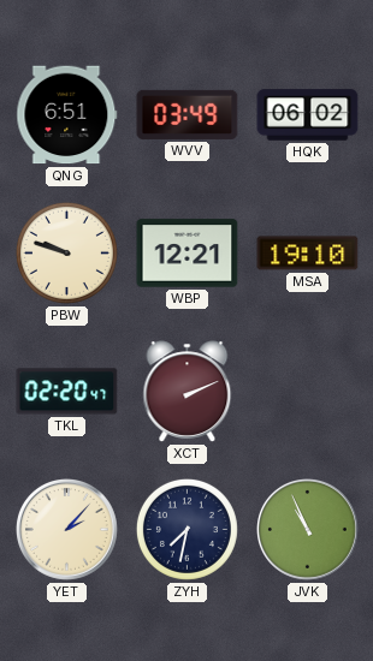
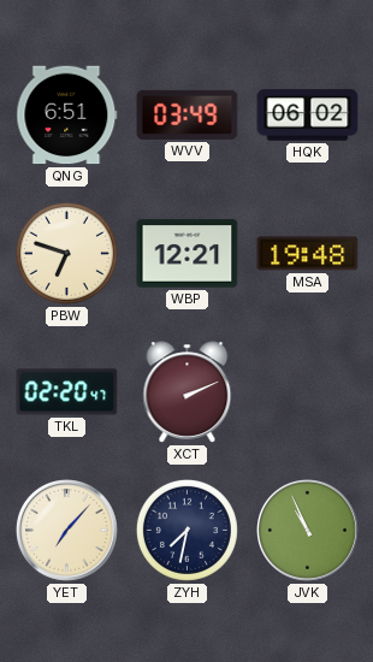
PBW: 9:48 -> 6:48
MSA: 19:10 -> 19:48
YET: 2:07 -> 7:07
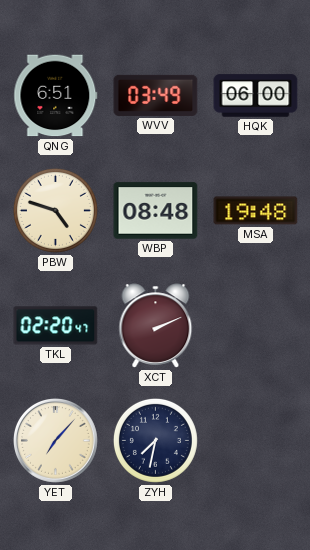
HQK: 06:02 -> 06:00
PBW: 6:48 -> 4:48
WBP: 12:21 -> 08:48
JVK: 10:56 -> none
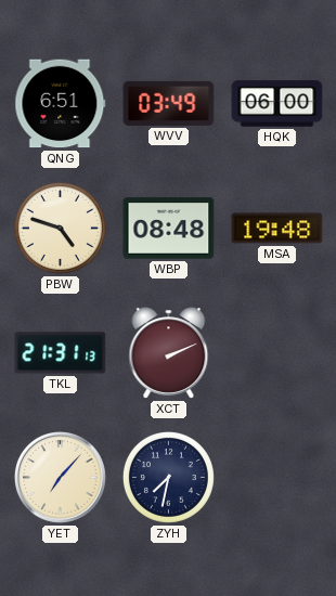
TKL: 02:20 -> 21:31
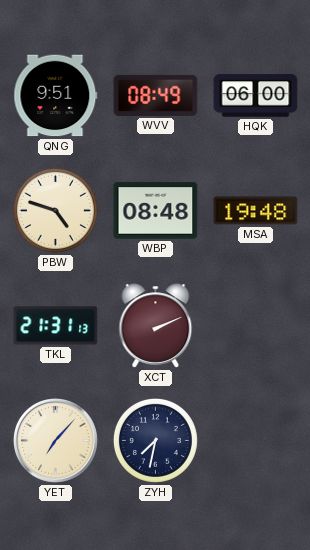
QNG: 6:51 -> 9:51
WVV: 03:49 -> 08:49
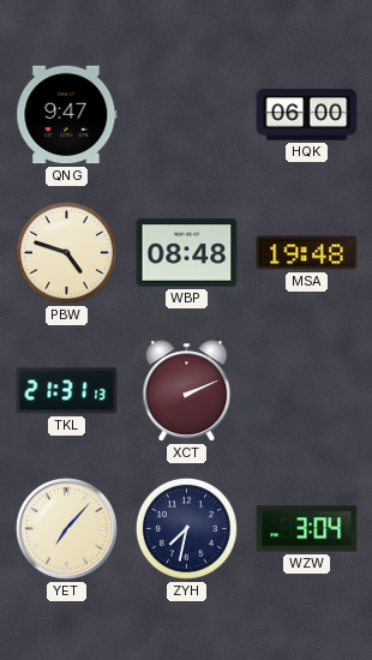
QNG: 9:51 -> 9:47
WVV: 08:49 -> none
WZW: none -> 3:04
